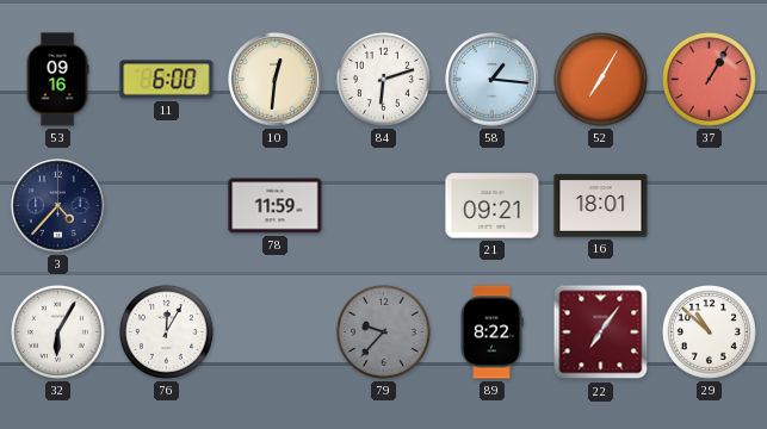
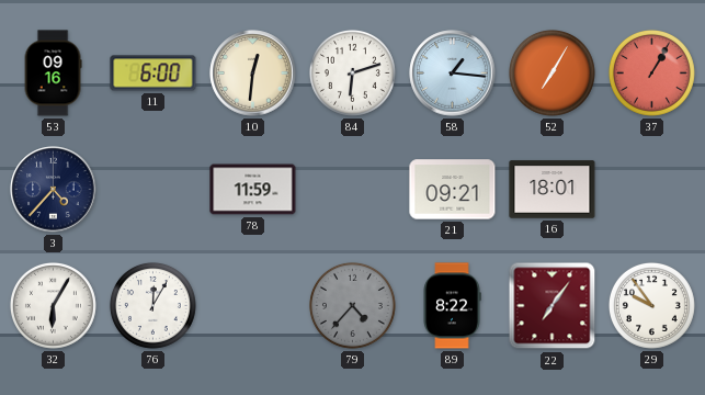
79: 9:37 -> 4:37
29: 10:52 -> 9:54
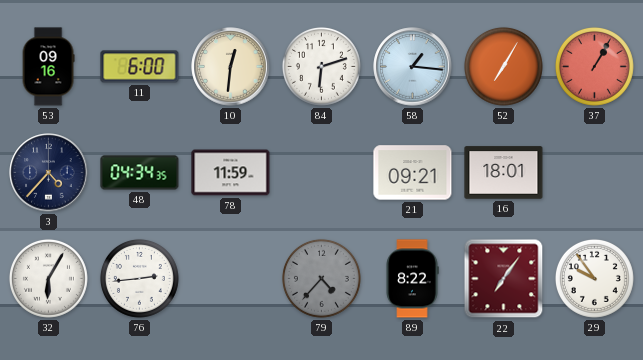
48: none -> 04:34
76: 12:05 -> 2:44
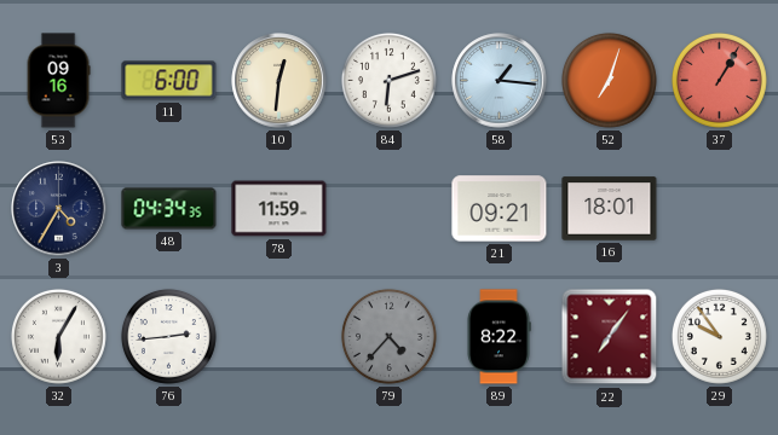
52: 7:05 -> 7:03
3: 4:37 -> 4:35
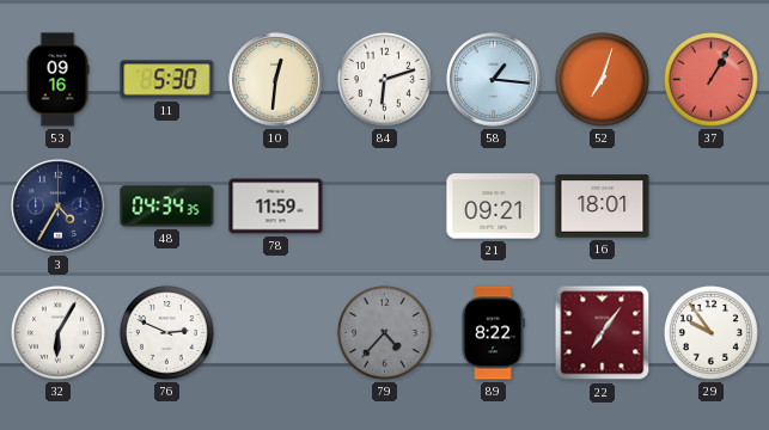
11: 6:00 -> 5:30
76: 2:44 -> 2:49
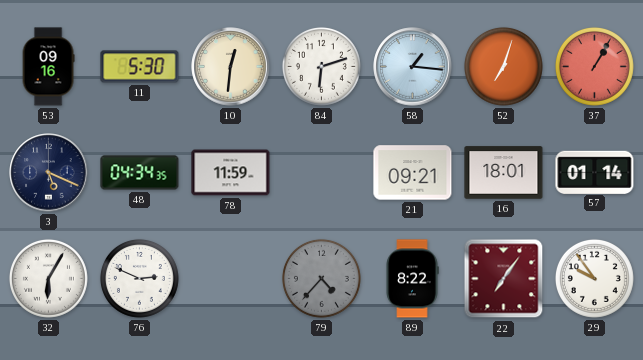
3: 4:35 -> 5:19
57: none -> 01:14
